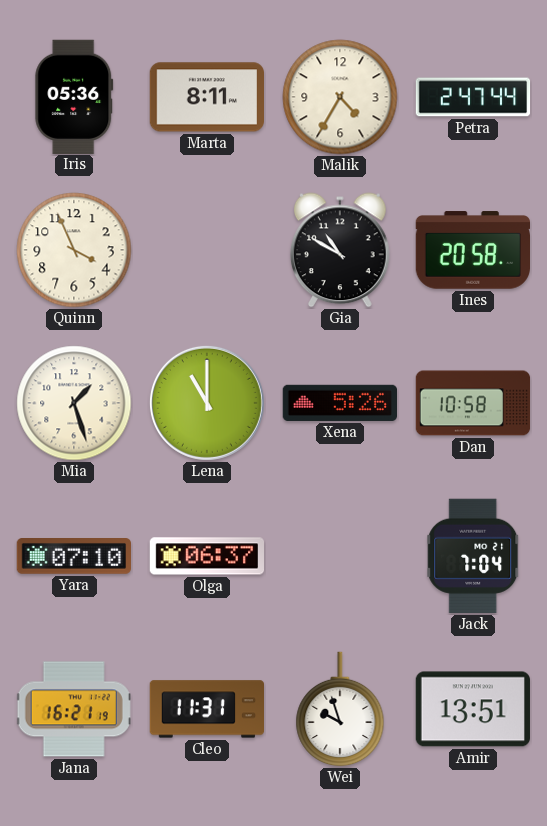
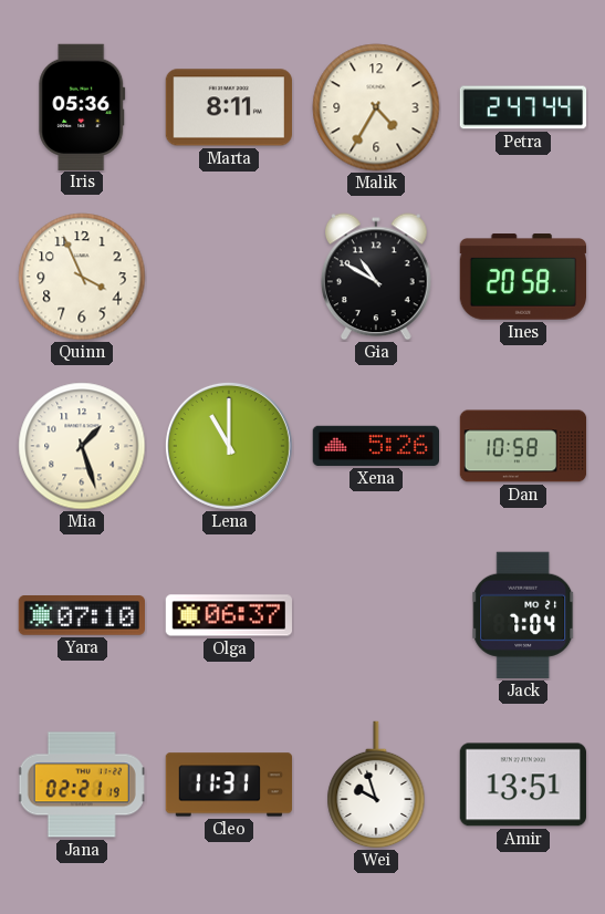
Jana: 16:21 -> 02:21
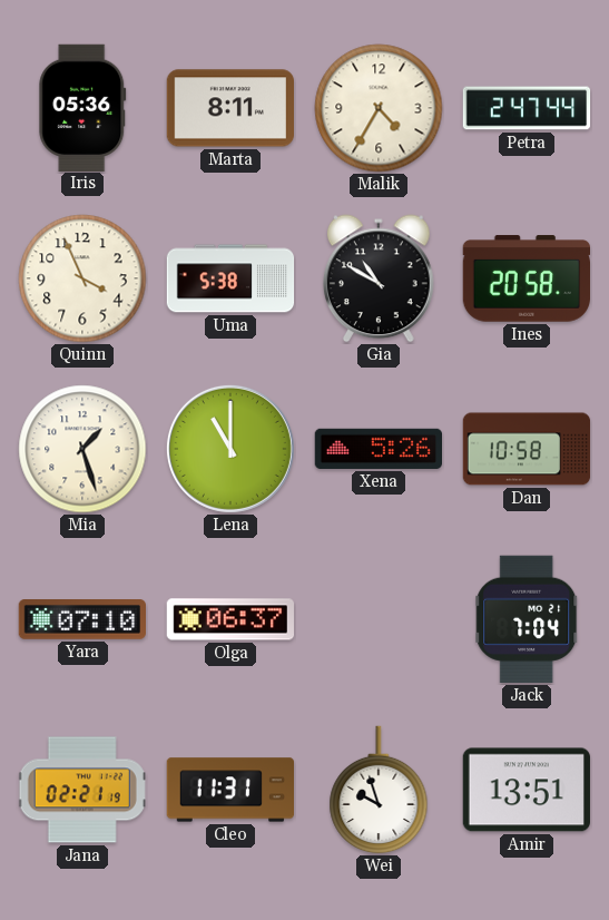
Uma: none -> 5:38
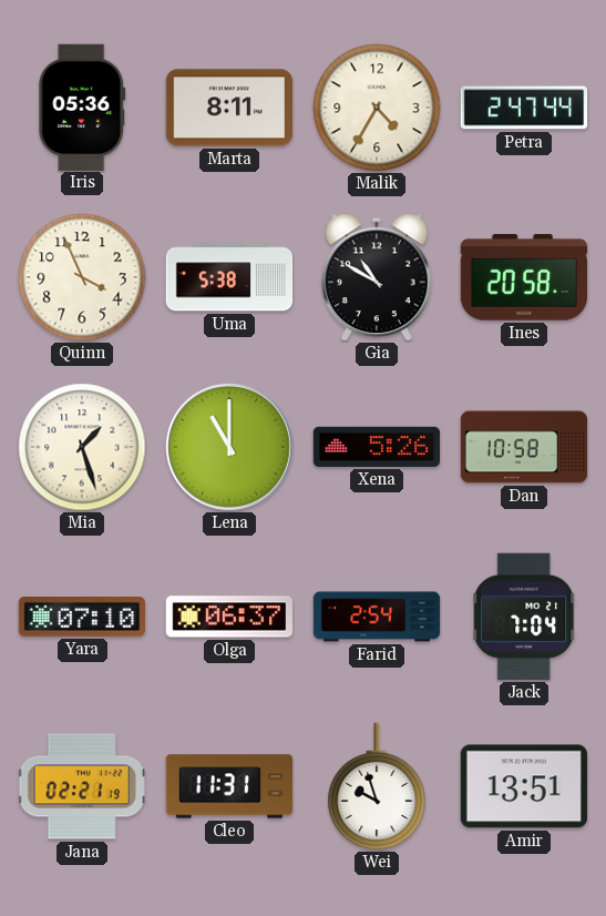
Farid: none -> 2:54
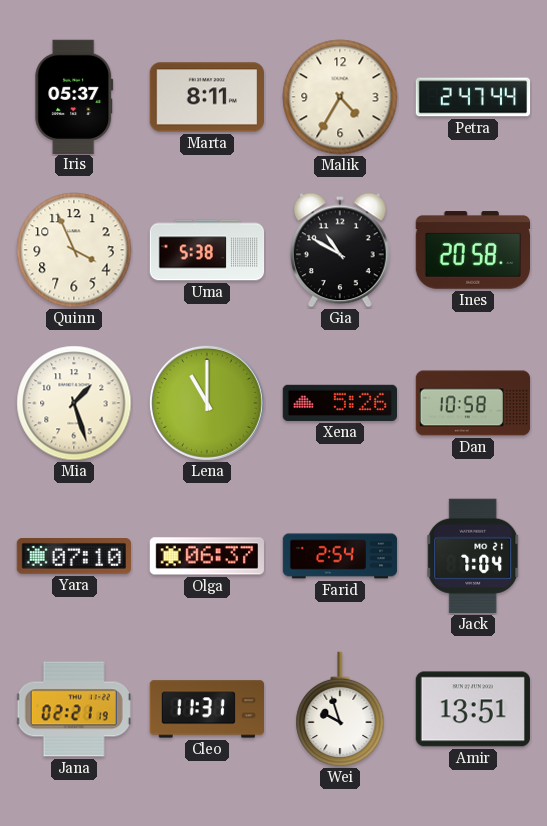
Iris: 05:36 -> 05:37
